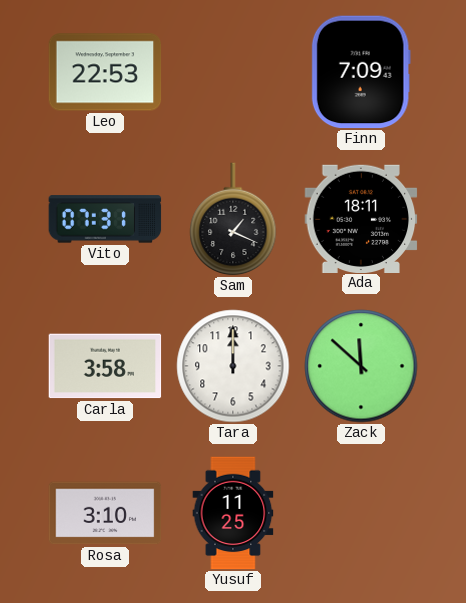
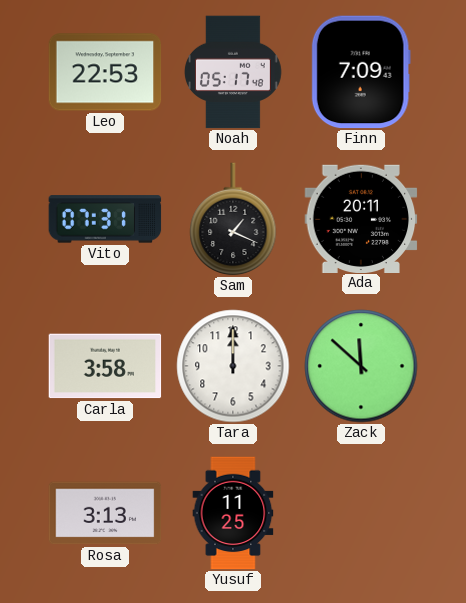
Noah: none -> 05:17
Ada: 18:11 -> 20:11
Rosa: 3:10 -> 3:13
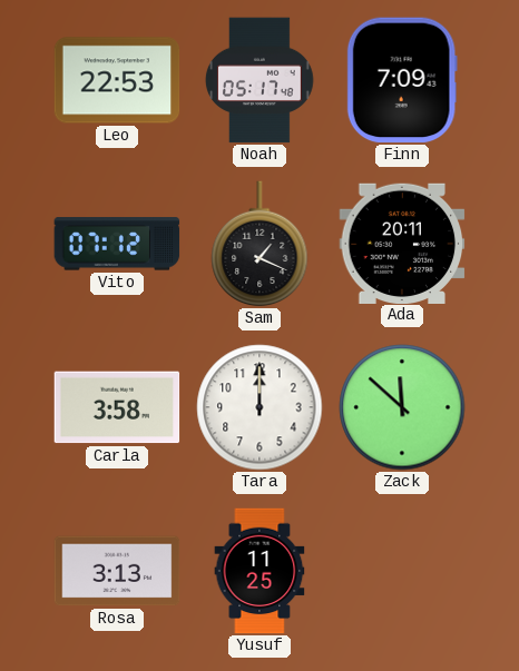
Vito: 07:31 -> 07:12
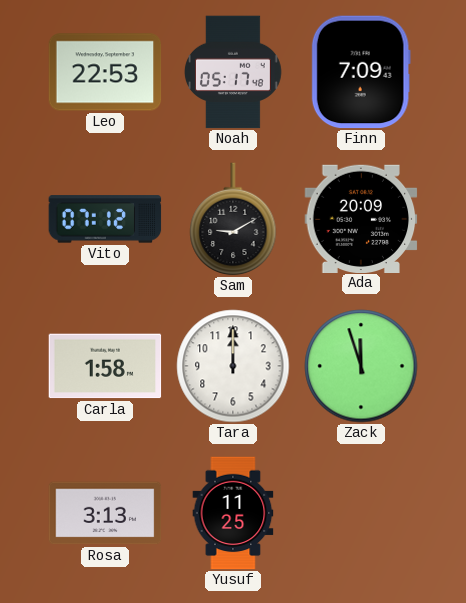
Sam: 1:19 -> 9:10
Ada: 20:11 -> 20:09
Carla: 3:58 -> 1:58
Zack: 11:52 -> 11:57
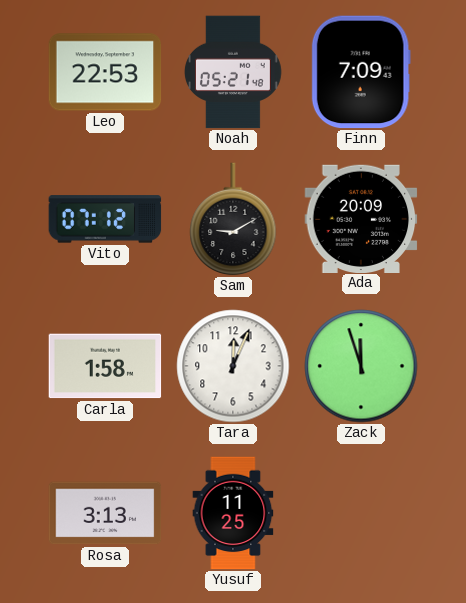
Noah: 05:17 -> 05:21
Tara: 12:00 -> 12:04
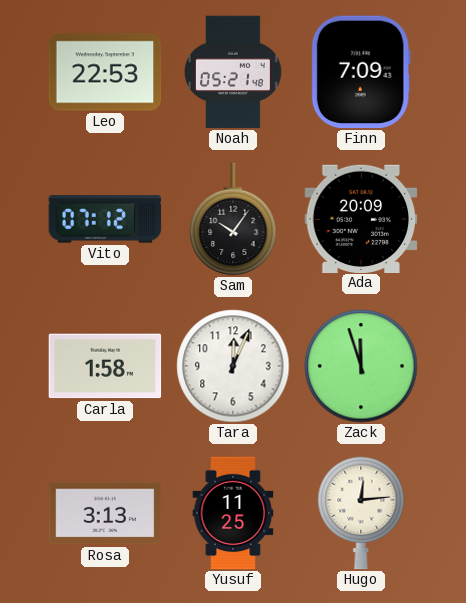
Sam: 9:10 -> 10:06
Hugo: none -> 12:14
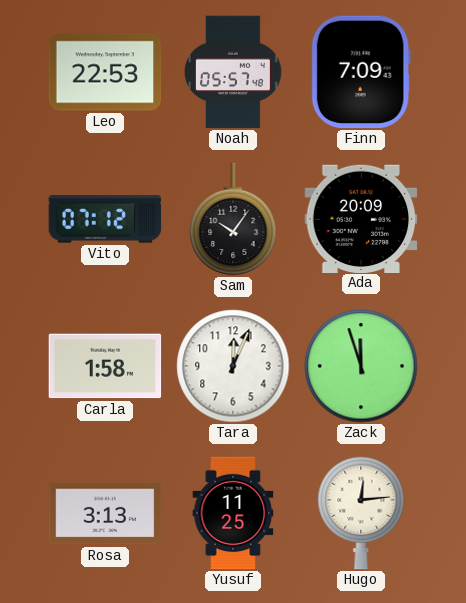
Noah: 05:21 -> 05:57
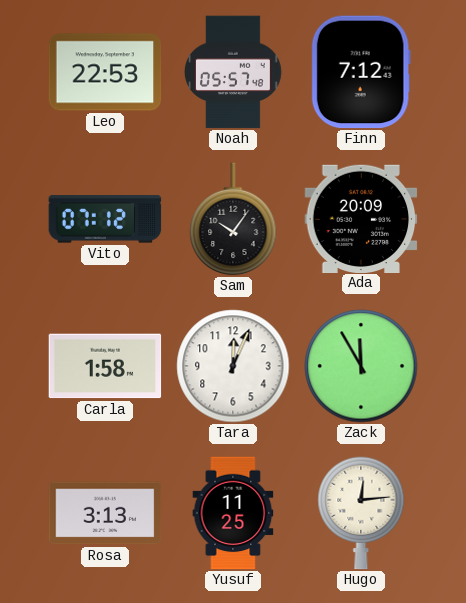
Finn: 7:09 -> 7:12
Zack: 11:57 -> 11:55
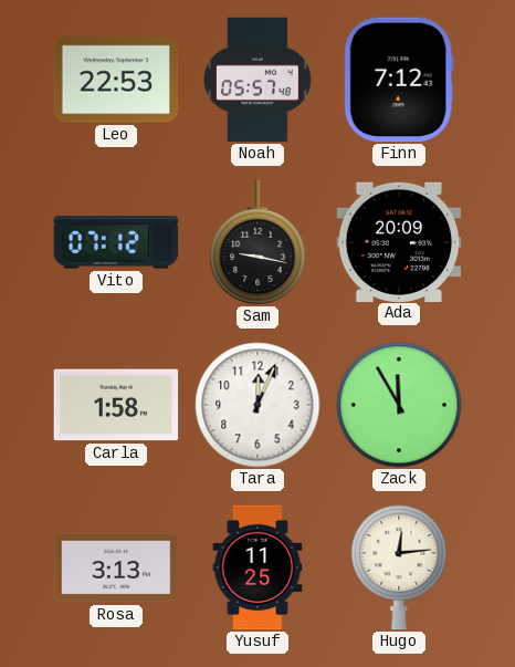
Sam: 10:06 -> 9:17
